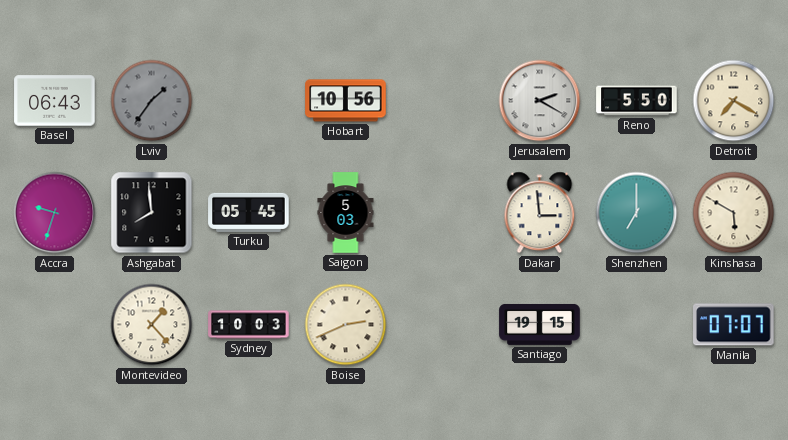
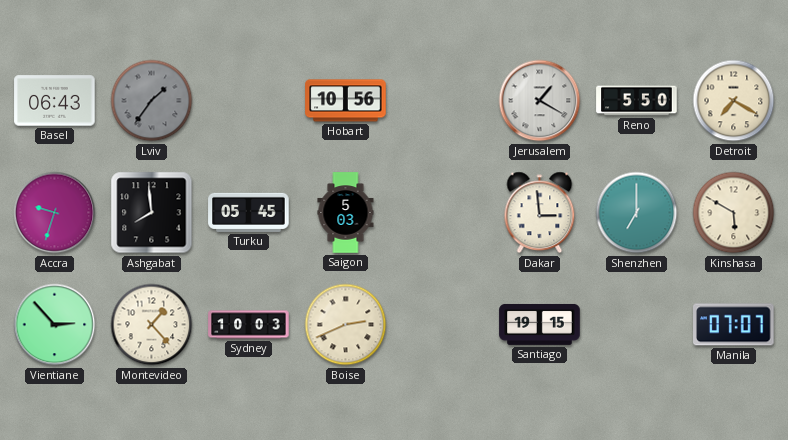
Jerusalem: 2:20 -> 1:20
Vientiane: none -> 2:53
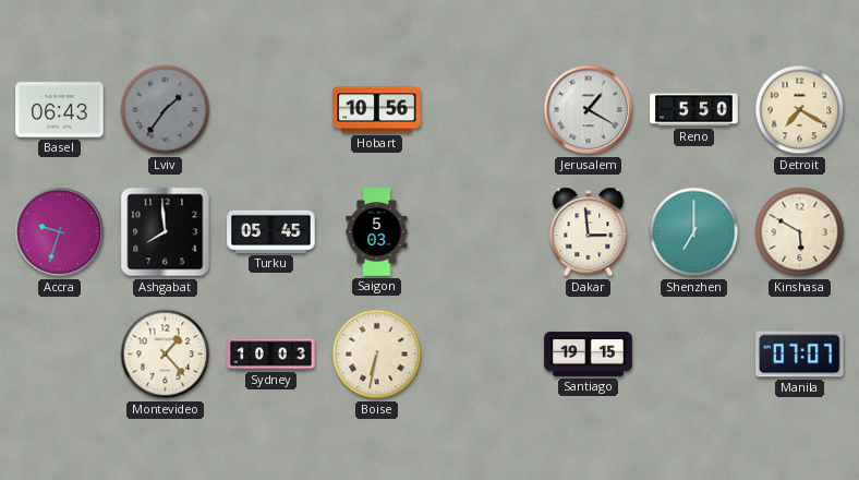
Vientiane: 2:53 -> none
Boise: 2:41 -> 6:32
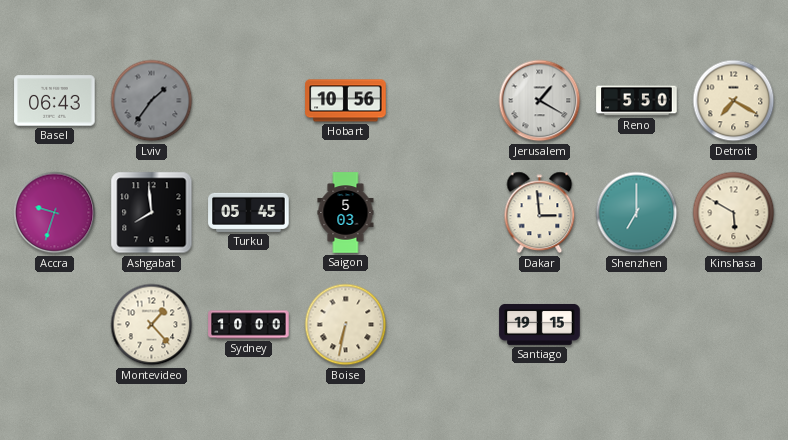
Sydney: 10:03 -> 10:00
Manila: 07:07 -> none
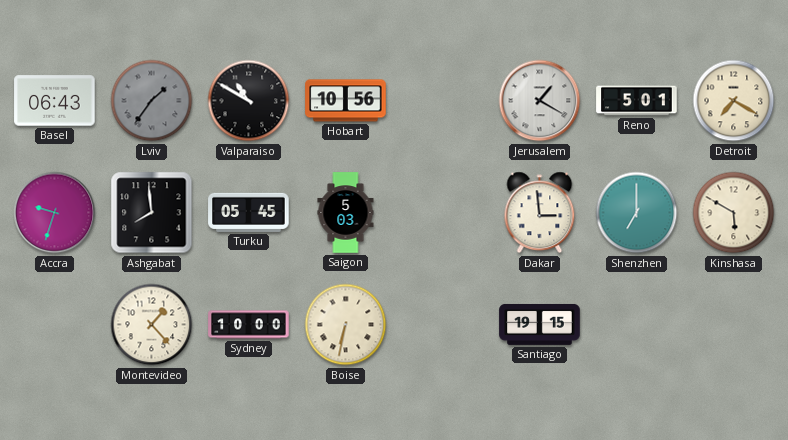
Valparaiso: none -> 10:50
Reno: 5:50 -> 5:01
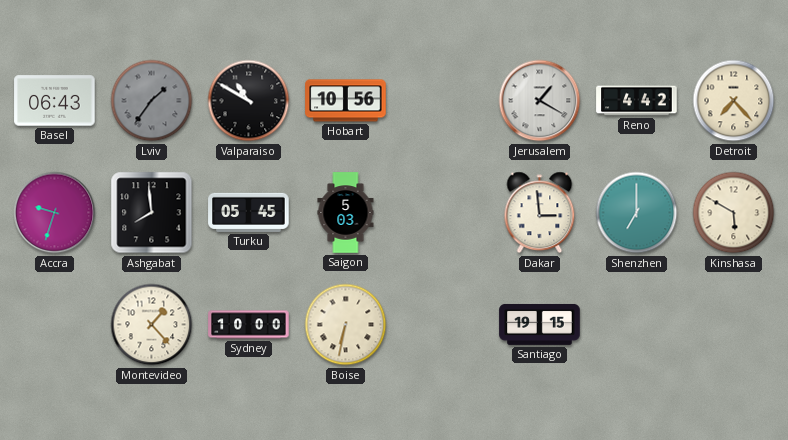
Reno: 5:01 -> 4:42
Detroit: 7:20 -> 7:23
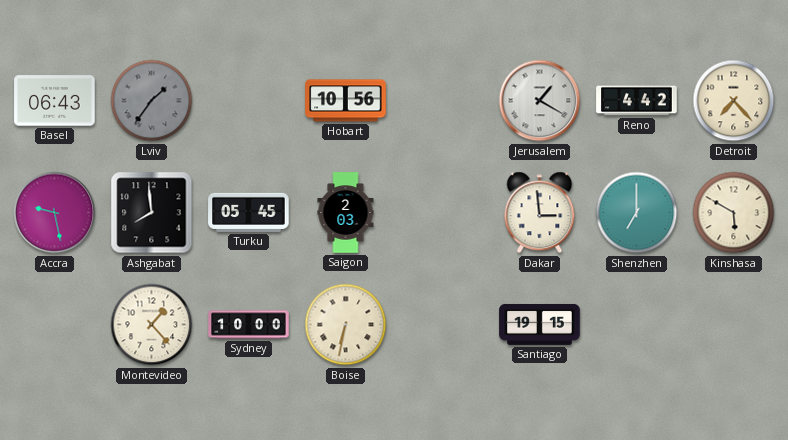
Valparaiso: 10:50 -> none
Accra: 9:33 -> 9:28
Saigon: 5:03 -> 2:03
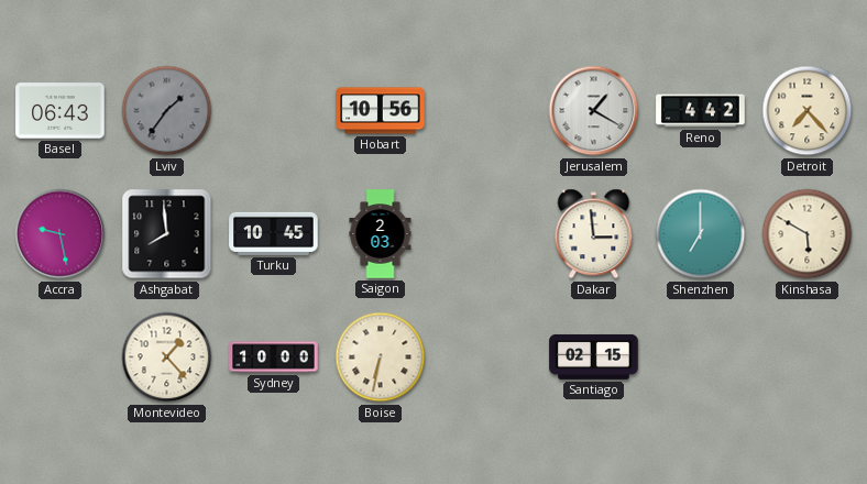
Turku: 05:45 -> 10:45
Santiago: 19:15 -> 02:15
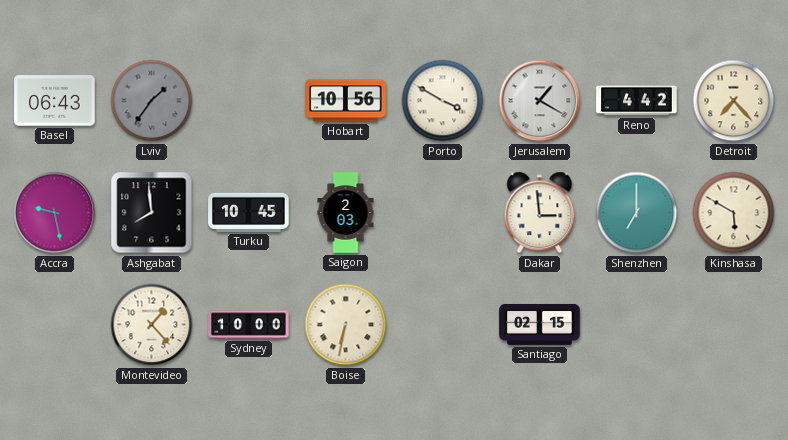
Porto: none -> 3:50
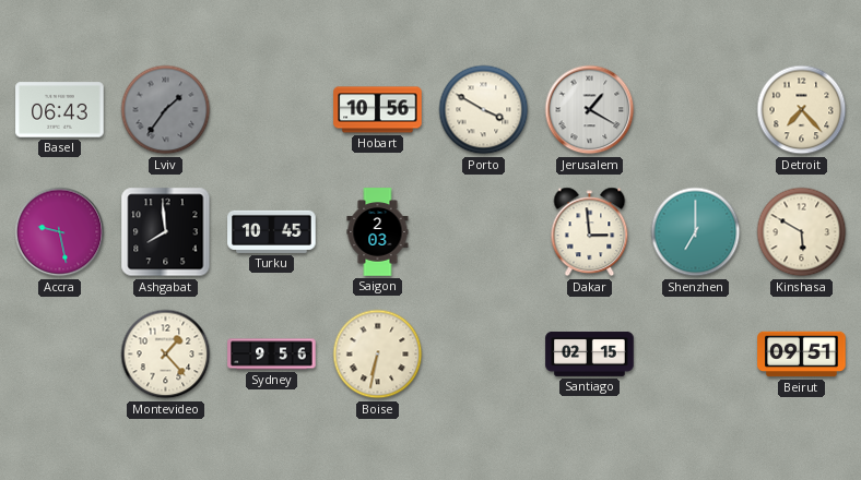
Reno: 4:42 -> none
Sydney: 10:00 -> 9:56
Beirut: none -> 09:51
